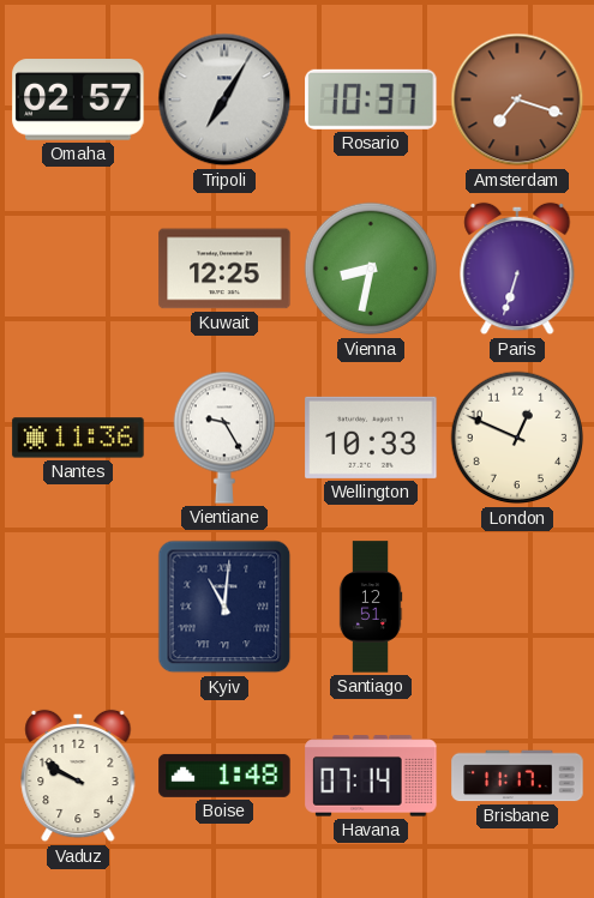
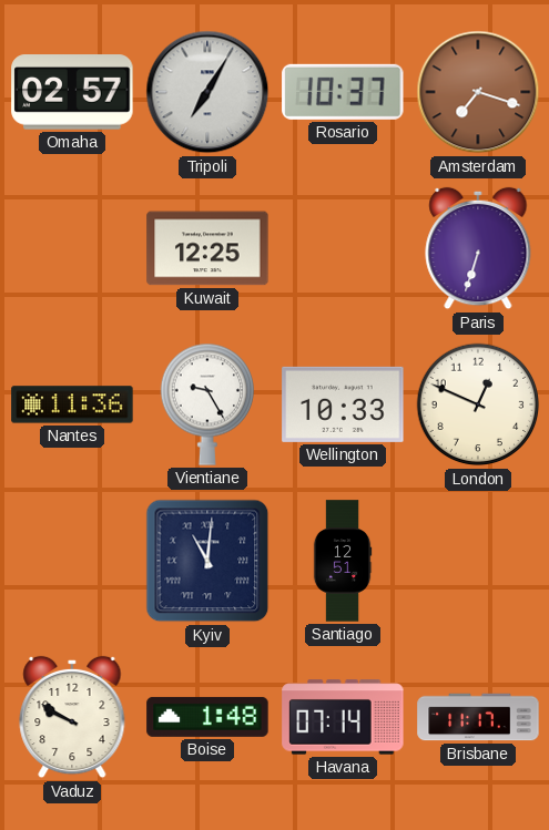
Vienna: 8:32 -> none
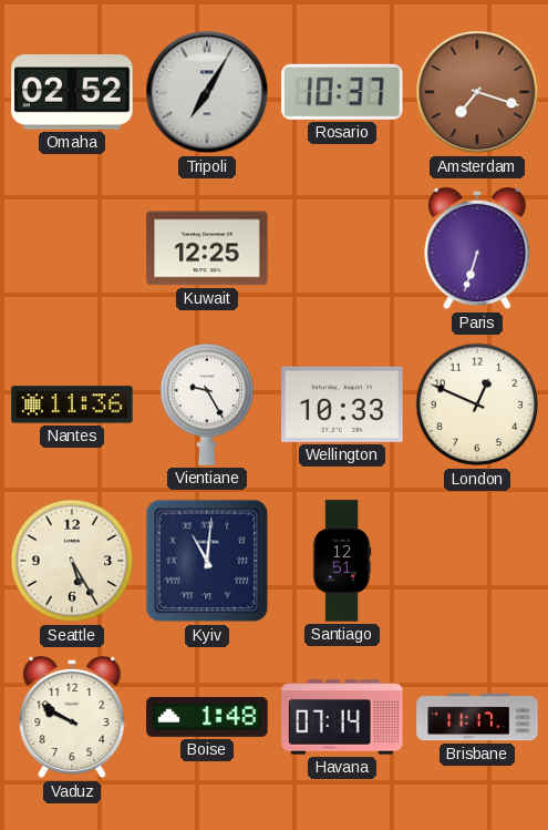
Omaha: 02:57 -> 02:52
Seattle: none -> 5:25
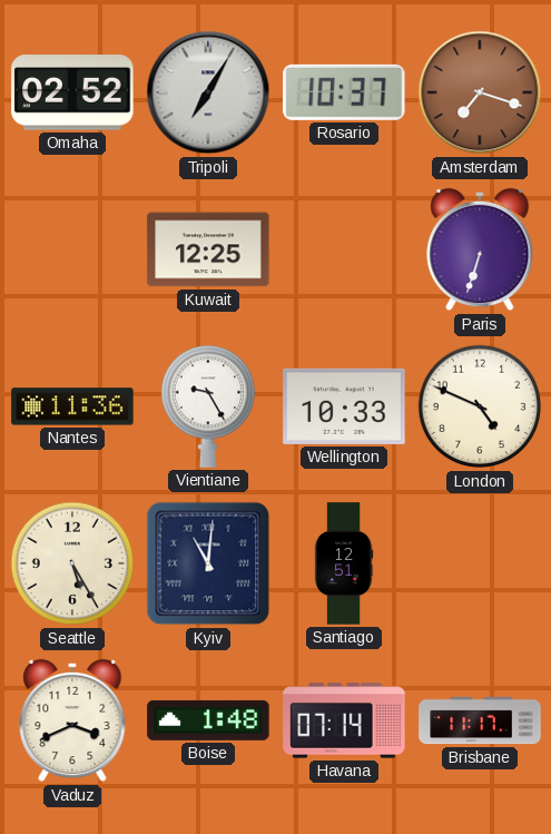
London: 12:49 -> 4:49
Vaduz: 9:50 -> 3:41
